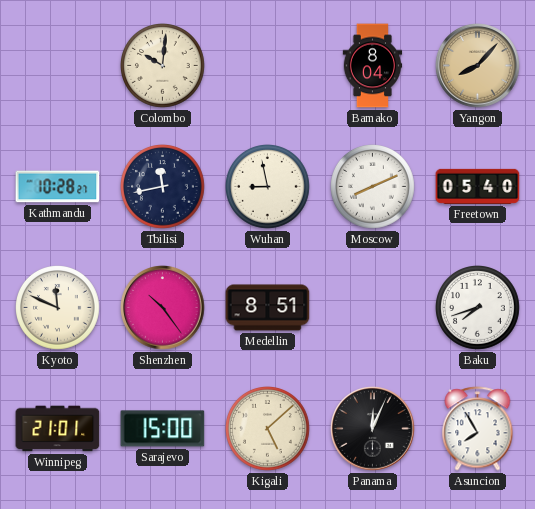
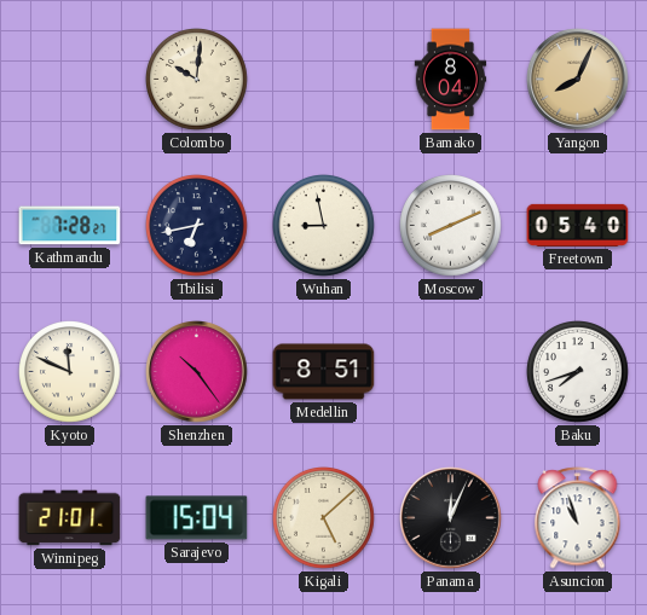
Yangon: 8:07 -> 8:04
Kathmandu: 10:28 -> 7:28
Tbilisi: 11:43 -> 6:43
Sarajevo: 15:00 -> 15:04
Asuncion: 7:55 -> 10:57
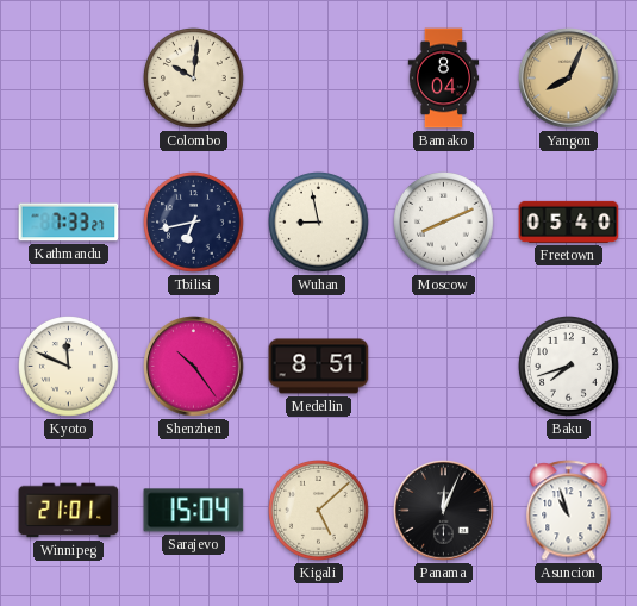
Kathmandu: 7:28 -> 7:33
